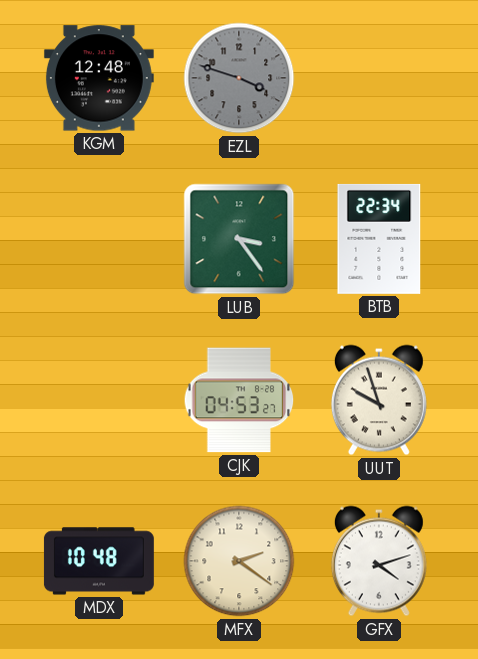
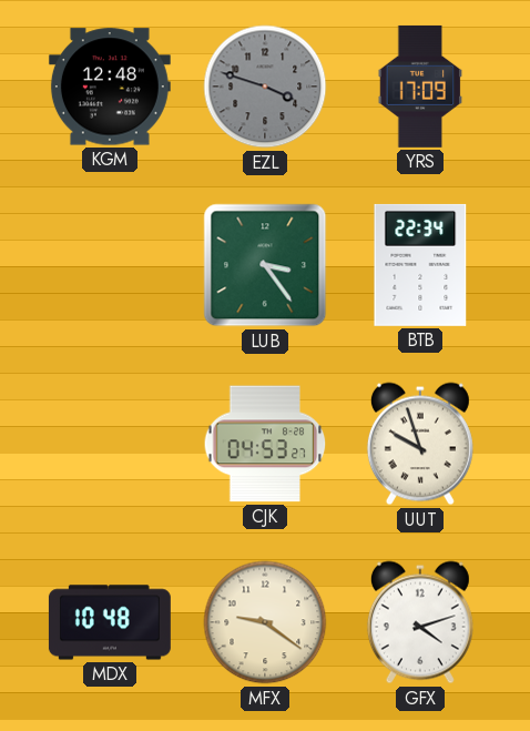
YRS: none -> 17:09
MFX: 2:21 -> 9:21
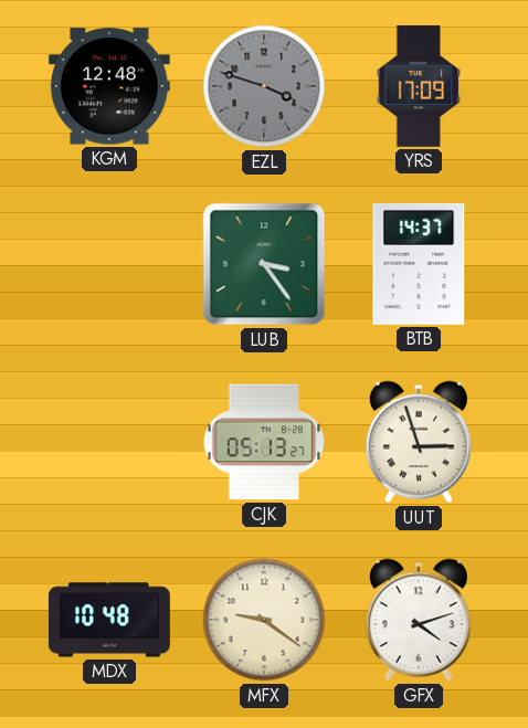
BTB: 22:34 -> 14:37
CJK: 04:53 -> 05:13
UUT: 9:57 -> 2:57
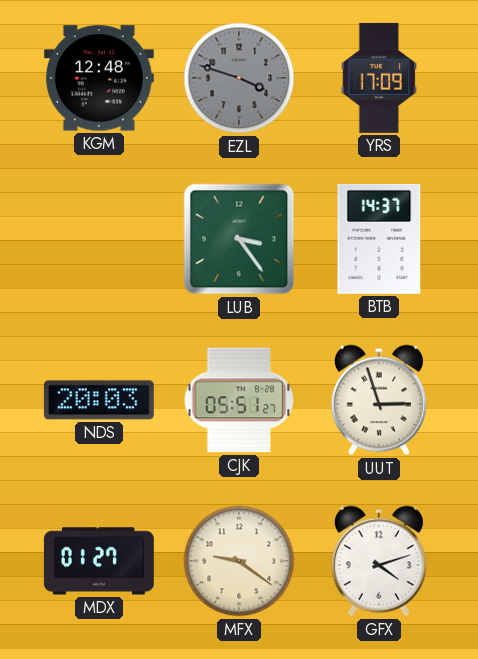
NDS: none -> 20:03
CJK: 05:13 -> 05:51
MDX: 10:48 -> 01:27
